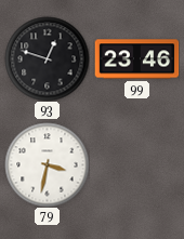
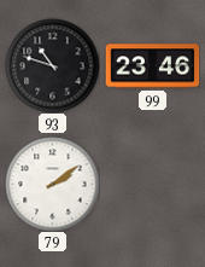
93: 12:48 -> 10:48
79: 3:32 -> 2:09
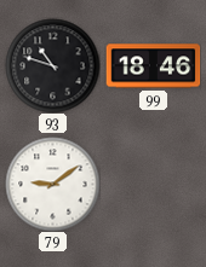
99: 23:46 -> 18:46
79: 2:09 -> 9:09
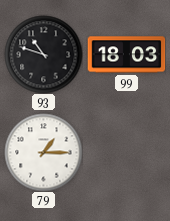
99: 18:46 -> 18:03
79: 9:09 -> 1:15
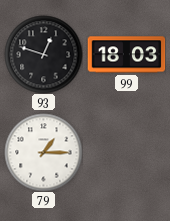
93: 10:48 -> 12:48
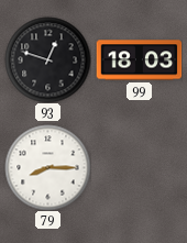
79: 1:15 -> 8:15
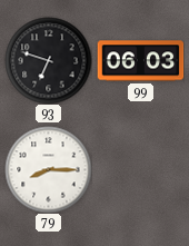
93: 12:48 -> 6:48
99: 18:03 -> 06:03
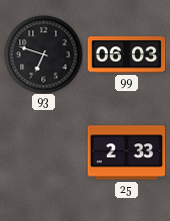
79: 8:15 -> none
25: none -> 2:33
